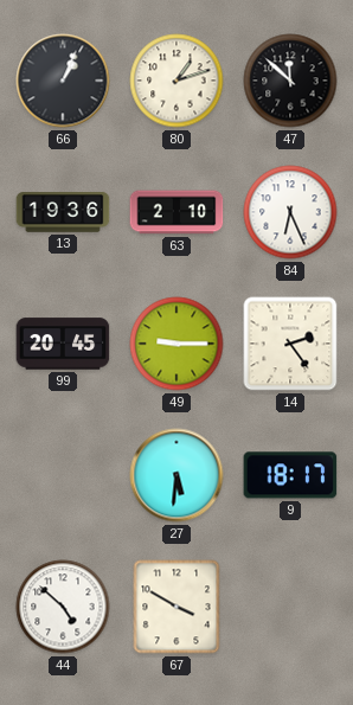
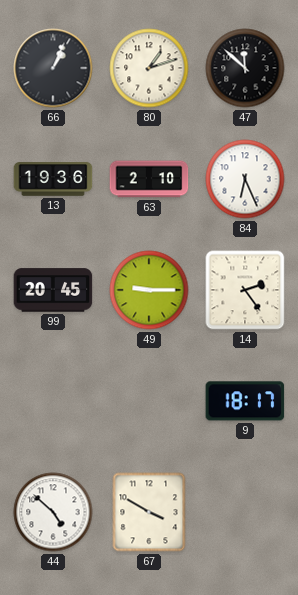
27: 5:31 -> none
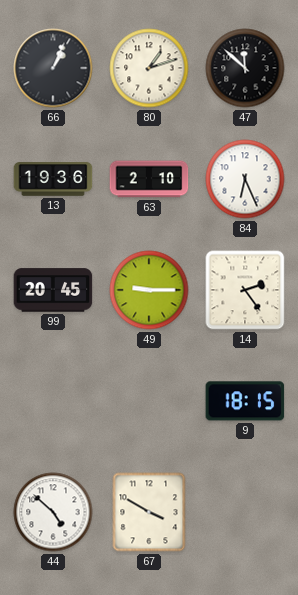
9: 18:17 -> 18:15
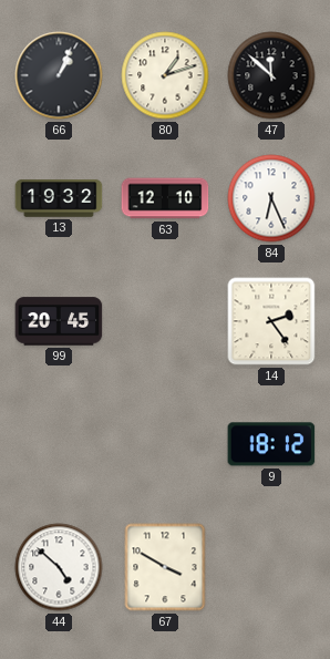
13: 19:36 -> 19:32
63: 2:10 -> 12:10
49: 9:15 -> none
9: 18:15 -> 18:12
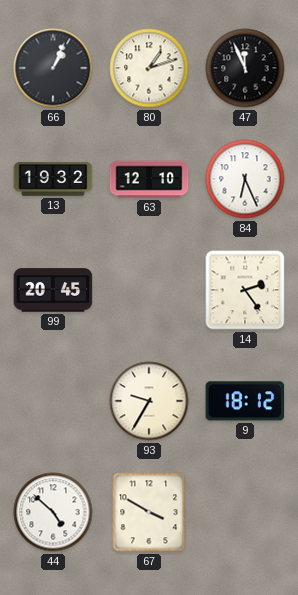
47: 11:52 -> 11:56
93: none -> 9:35
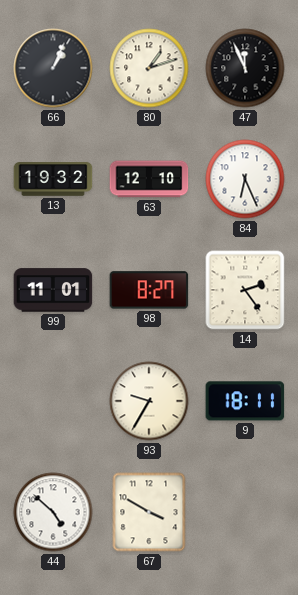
99: 20:45 -> 11:01
98: none -> 8:27
9: 18:12 -> 18:11
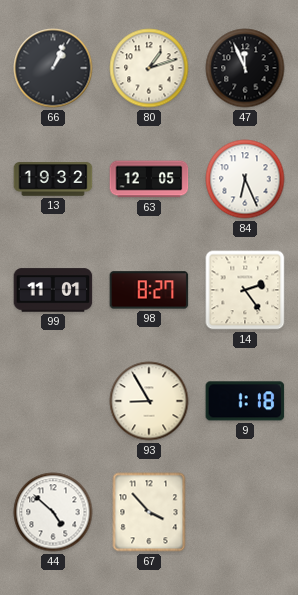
63: 12:10 -> 12:05
93: 9:35 -> 8:55
9: 18:11 -> 1:18
67: 3:50 -> 3:53
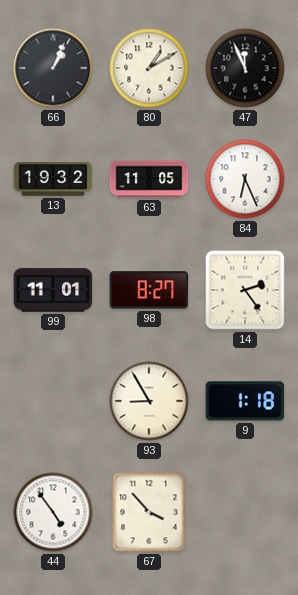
80: 1:12 -> 1:10
63: 12:05 -> 11:05
44: 4:52 -> 4:54
